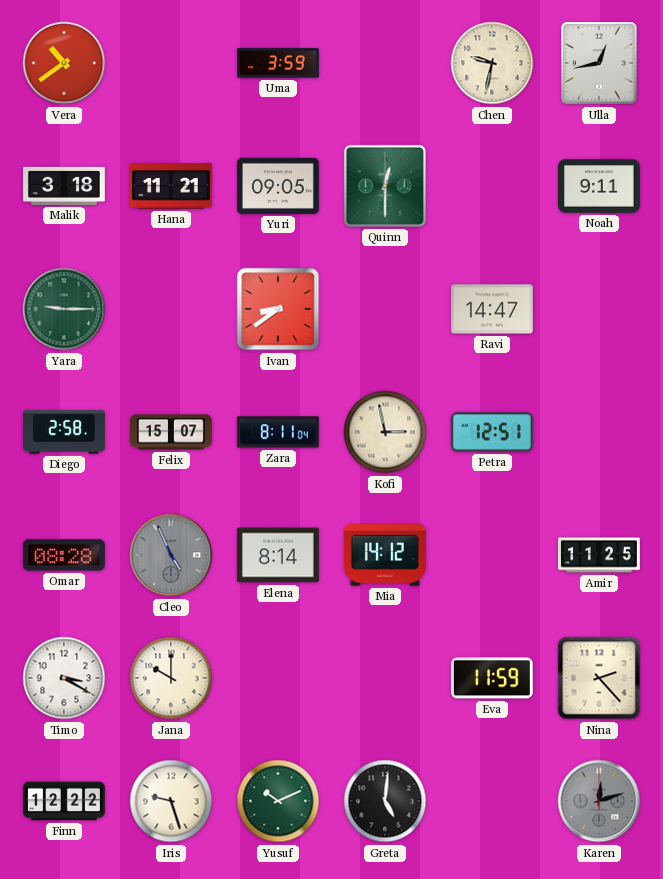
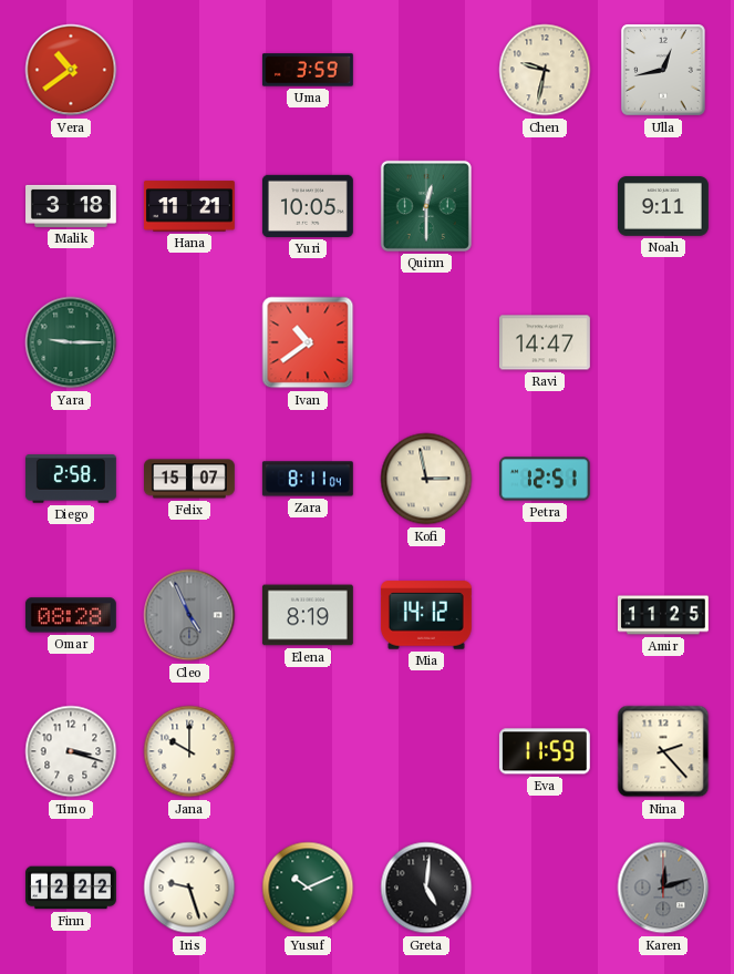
Yuri: 09:05 -> 10:05
Ivan: 8:39 -> 10:39
Elena: 8:14 -> 8:19
Timo: 3:20 -> 3:18
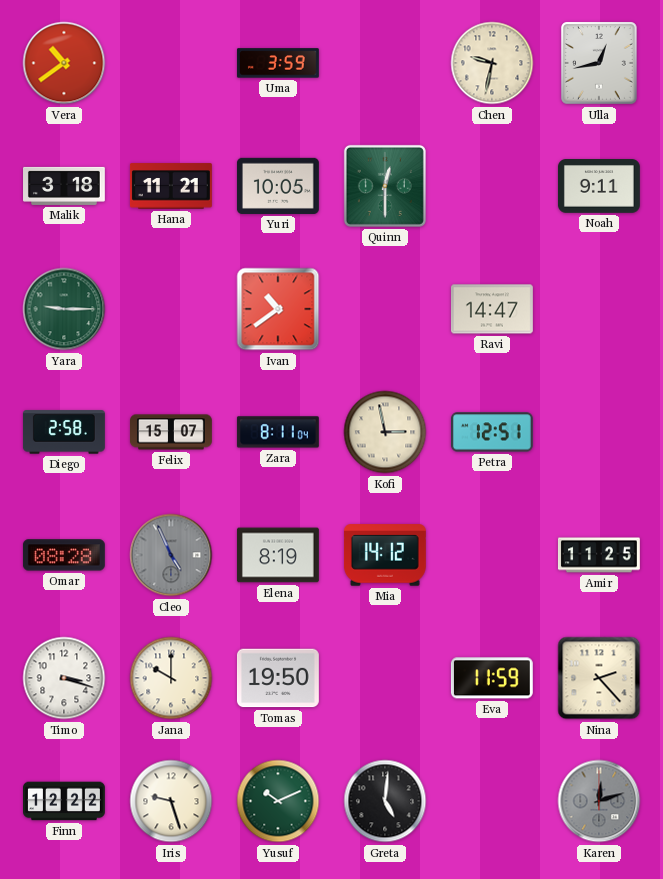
Tomas: none -> 19:50
